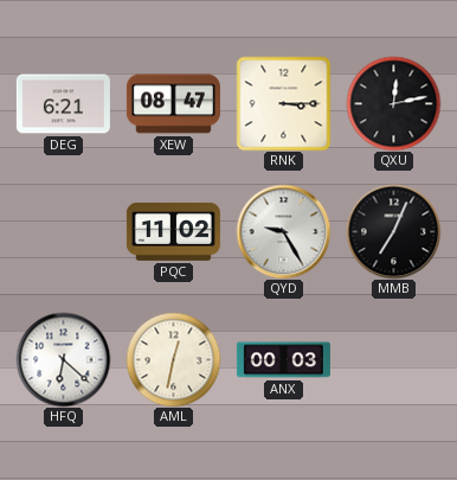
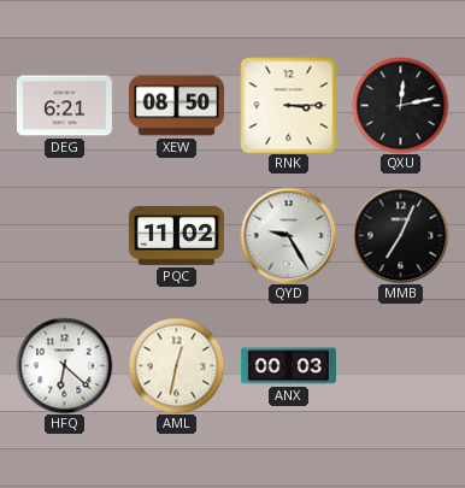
XEW: 08:47 -> 08:50
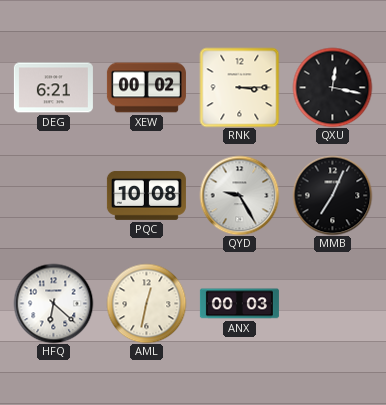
XEW: 08:50 -> 00:02
QXU: 12:13 -> 12:17
PQC: 11:02 -> 10:08
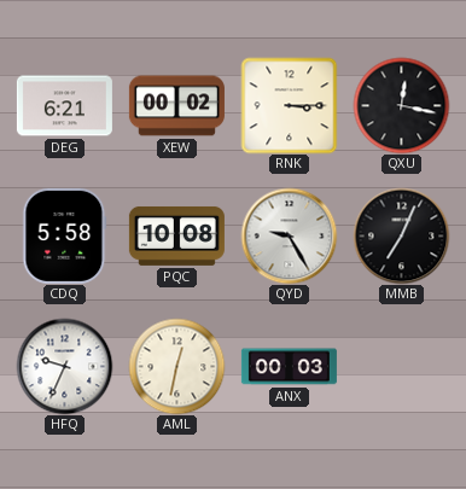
CDQ: none -> 5:58
HFQ: 6:22 -> 9:34
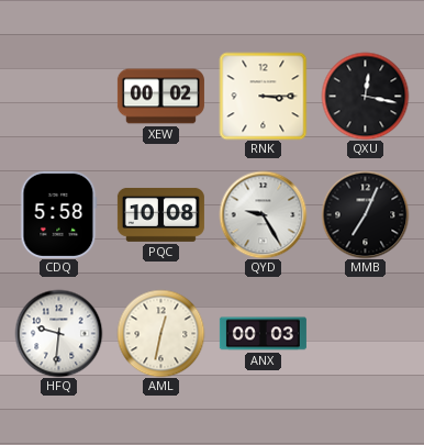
DEG: 6:21 -> none
HFQ: 9:34 -> 9:31
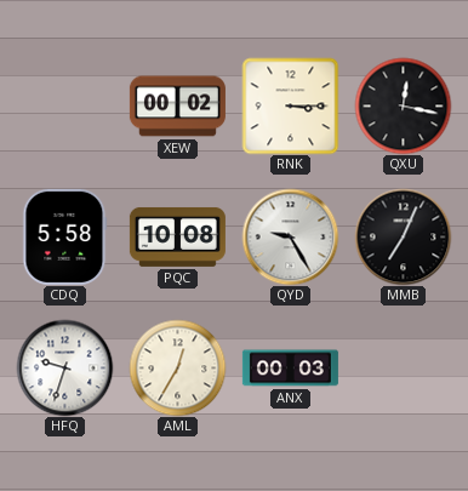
HFQ: 9:31 -> 9:33
AML: 12:32 -> 12:35
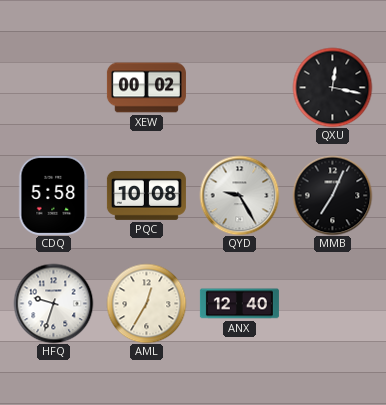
RNK: 3:15 -> none
ANX: 00:03 -> 12:40
